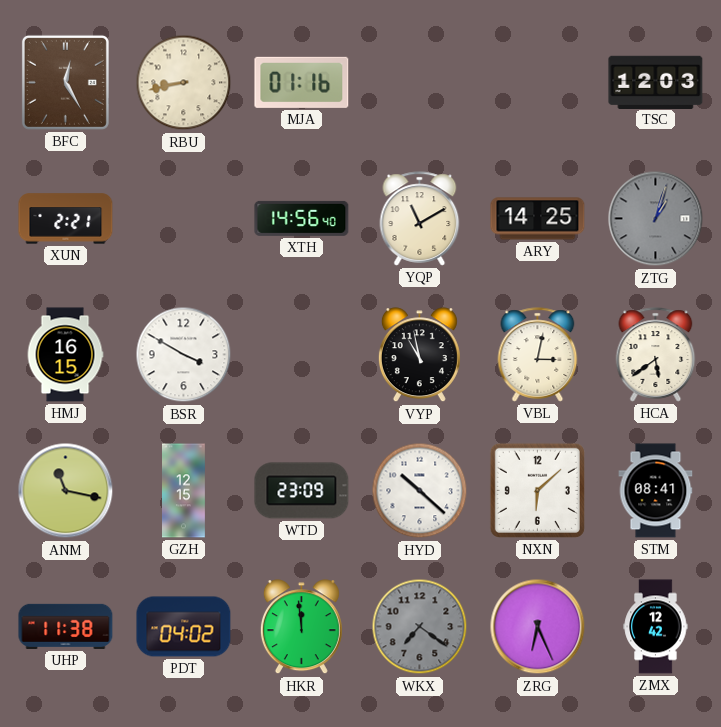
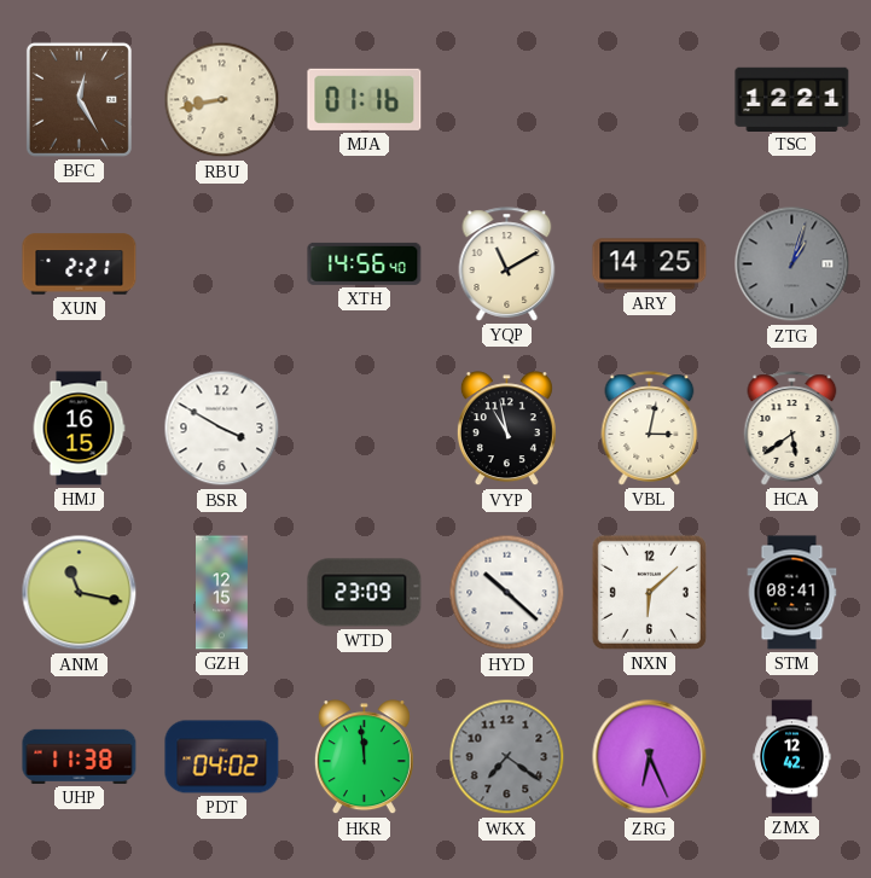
TSC: 12:03 -> 12:21
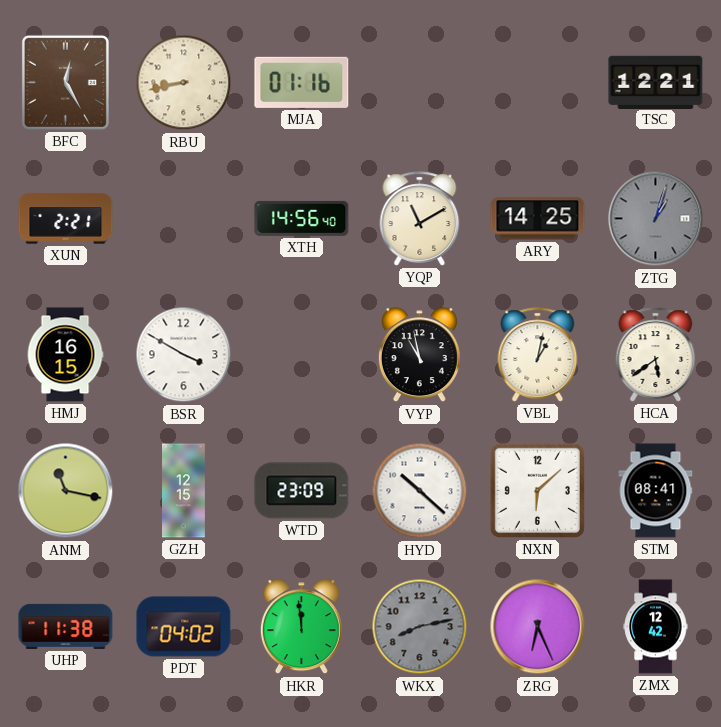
VBL: 3:02 -> 1:02
WKX: 7:21 -> 8:13
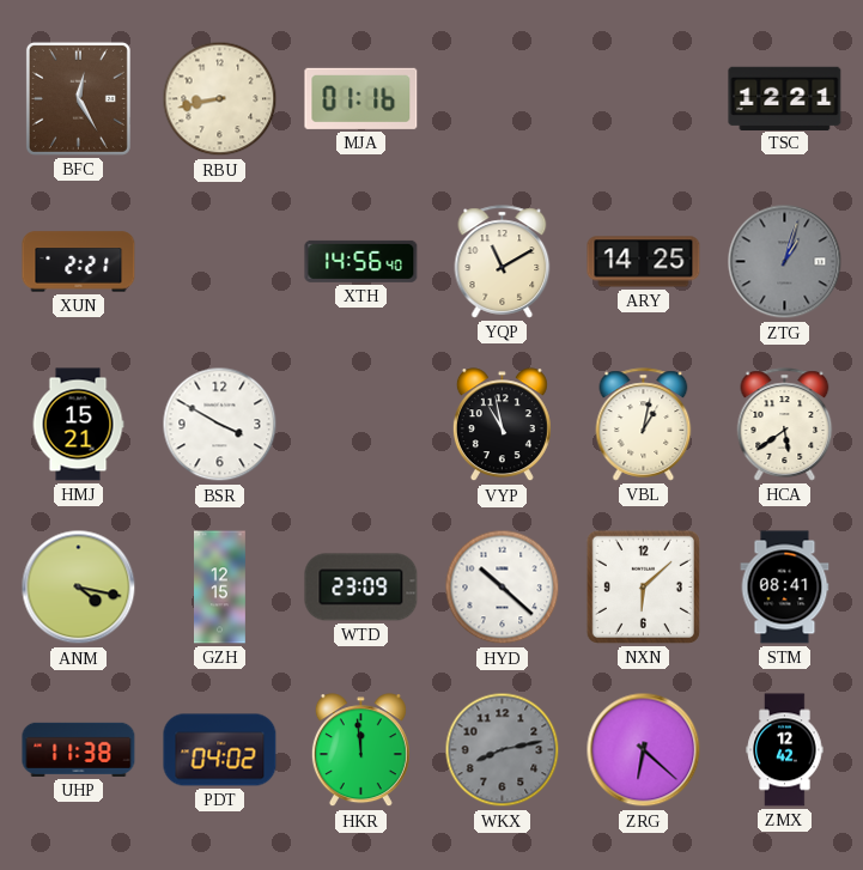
HMJ: 16:15 -> 15:21
ANM: 11:17 -> 4:17
ZRG: 6:26 -> 6:22
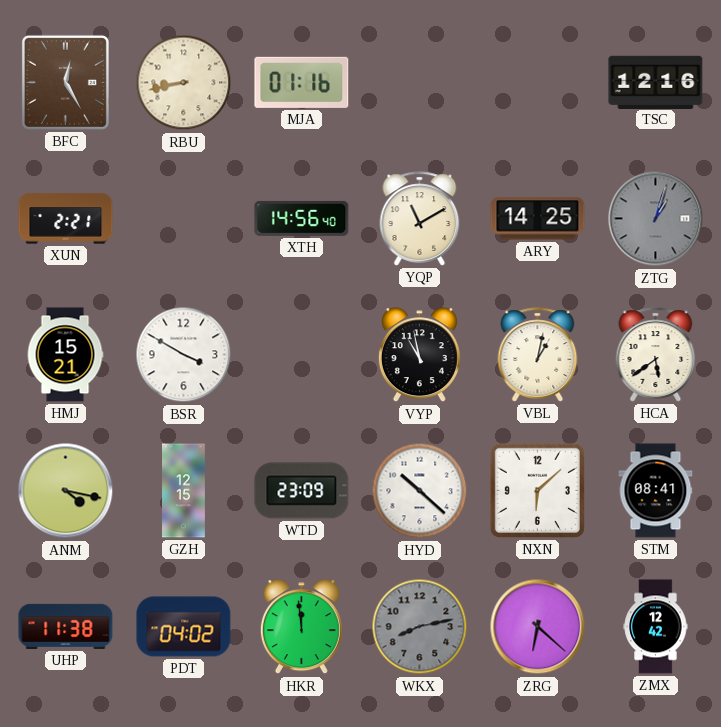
TSC: 12:21 -> 12:16
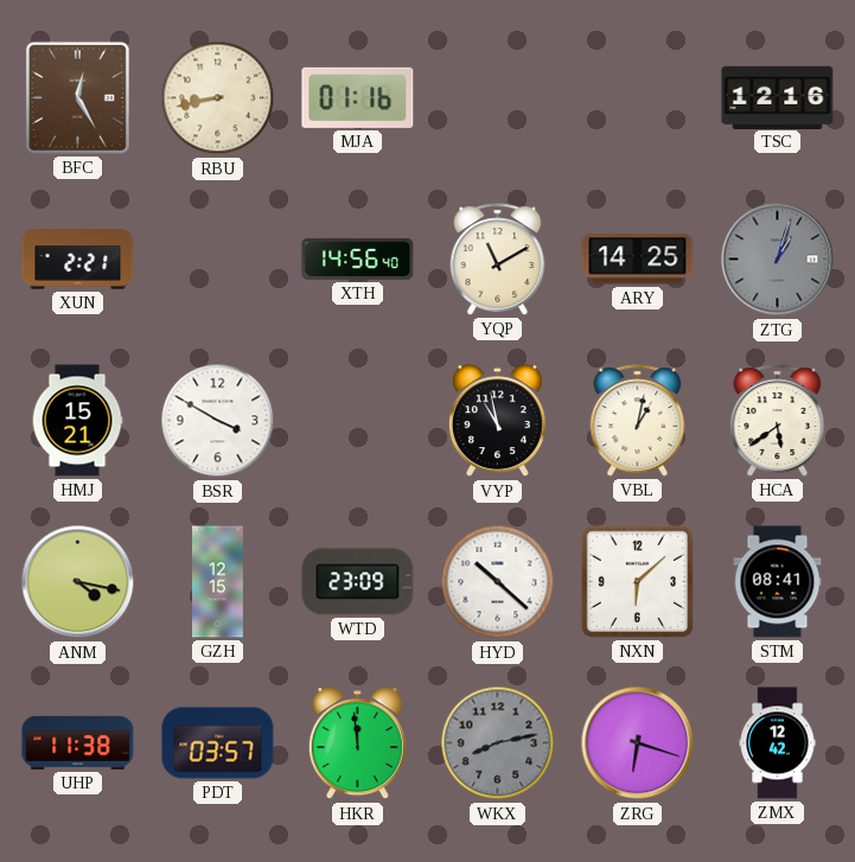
PDT: 04:02 -> 03:57
ZRG: 6:22 -> 6:18
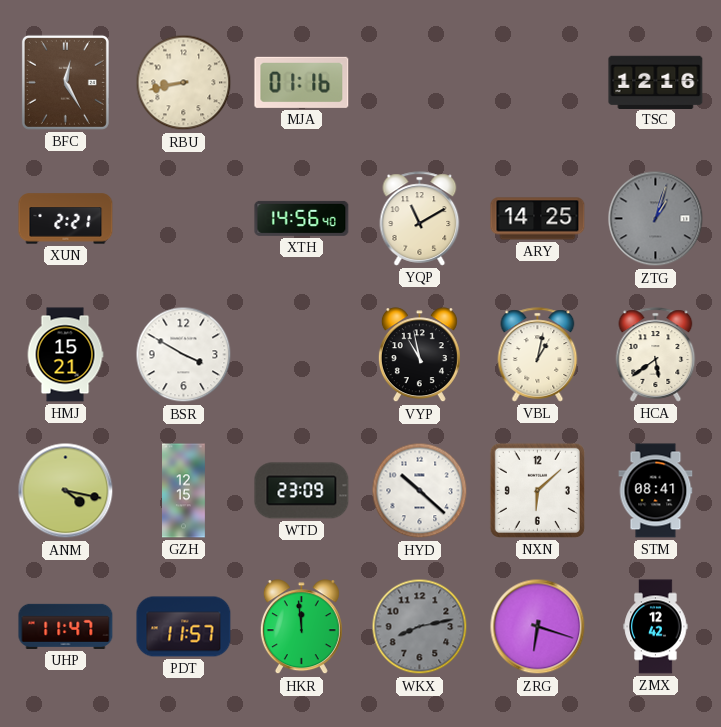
UHP: 11:38 -> 11:47
PDT: 03:57 -> 11:57
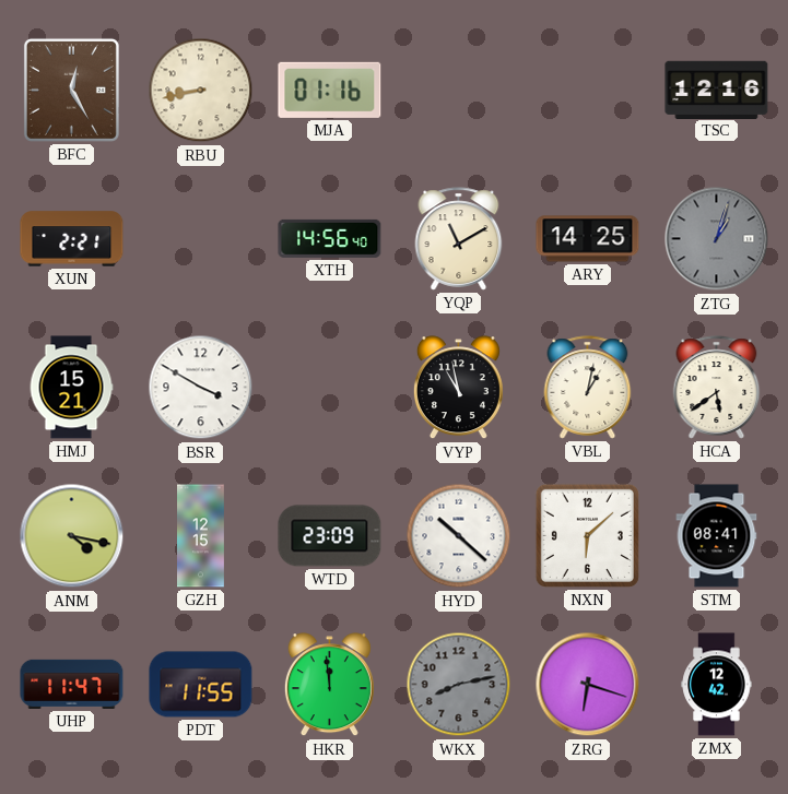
PDT: 11:57 -> 11:55
